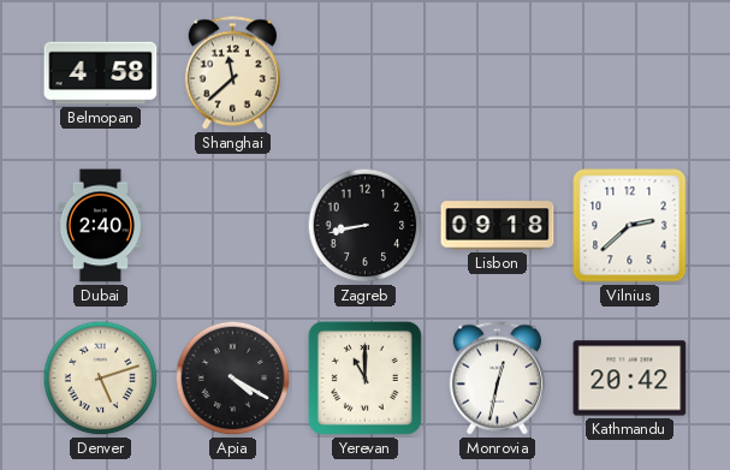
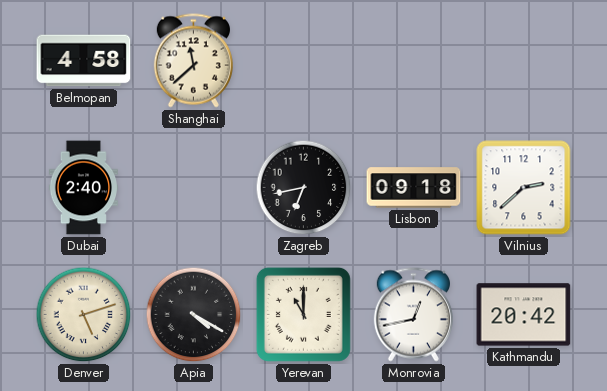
Zagreb: 8:43 -> 6:43
Monrovia: 12:32 -> 12:43
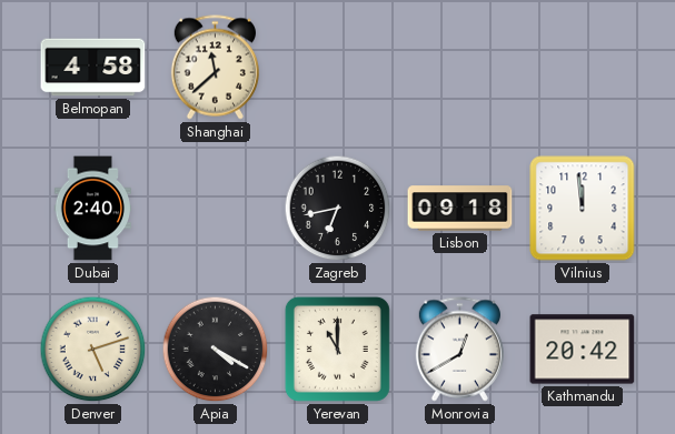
Vilnius: 2:38 -> 11:59
Monrovia: 12:43 -> 12:40
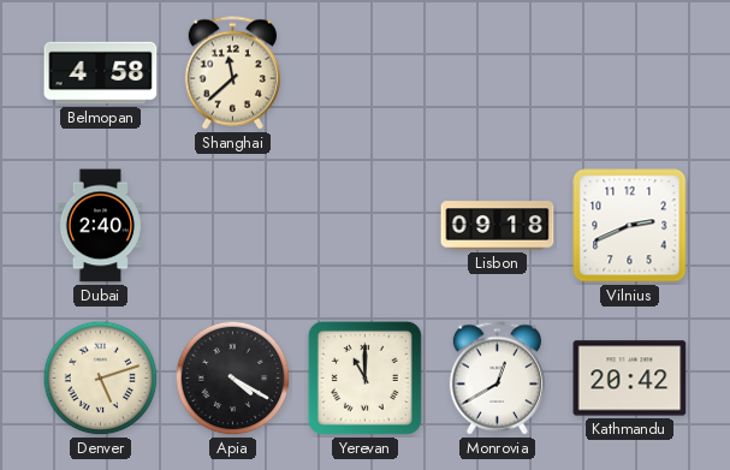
Zagreb: 6:43 -> none
Vilnius: 11:59 -> 2:41
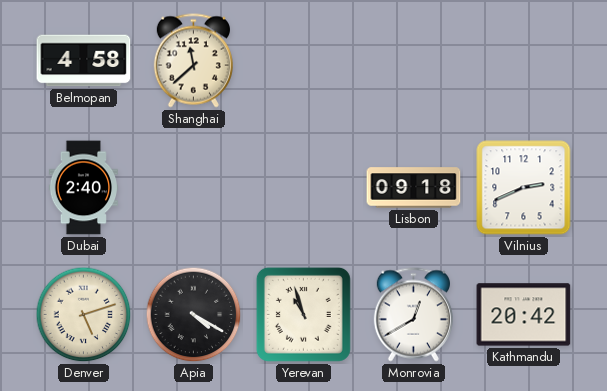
Yerevan: 11:00 -> 10:57
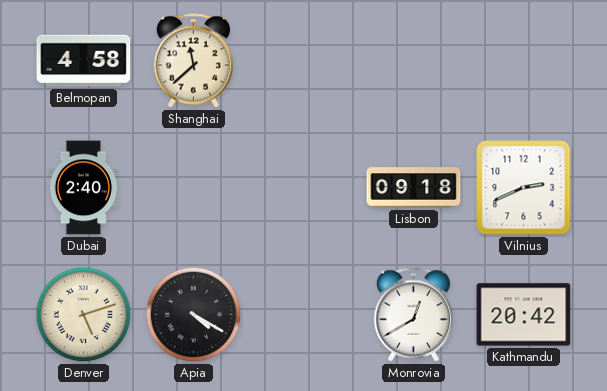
Yerevan: 10:57 -> none
